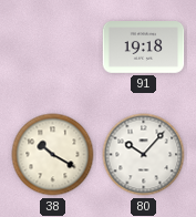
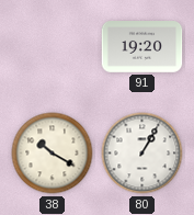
91: 19:18 -> 19:20
80: 10:07 -> 1:05
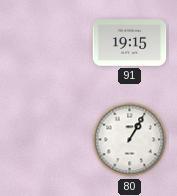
91: 19:20 -> 19:15
38: 10:20 -> none
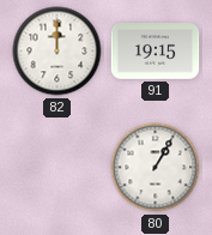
82: none -> 12:00
